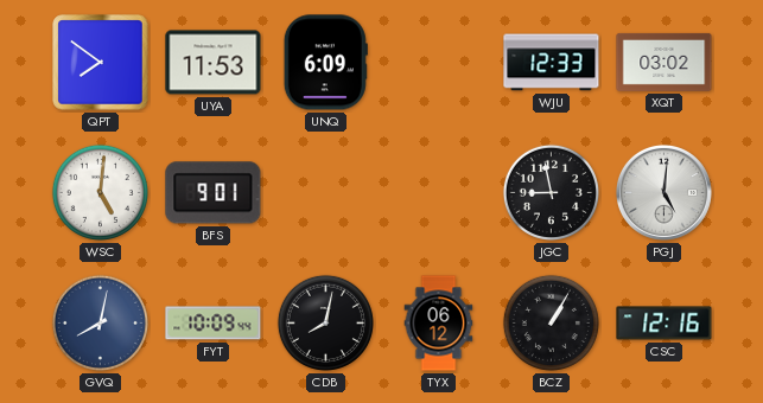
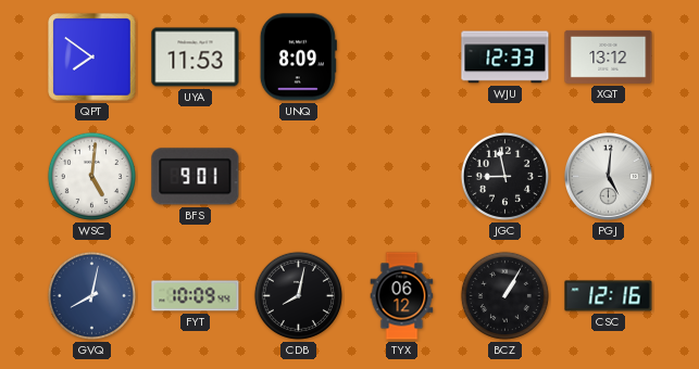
UNQ: 6:09 -> 8:09
XQT: 03:02 -> 13:12
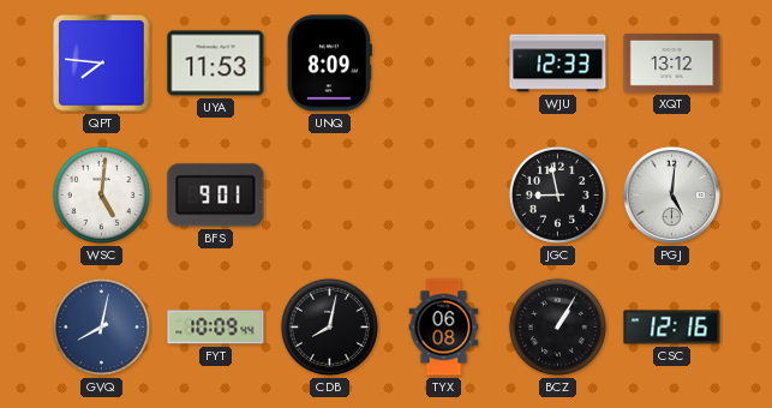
QPT: 7:51 -> 7:46
TYX: 06:12 -> 06:08
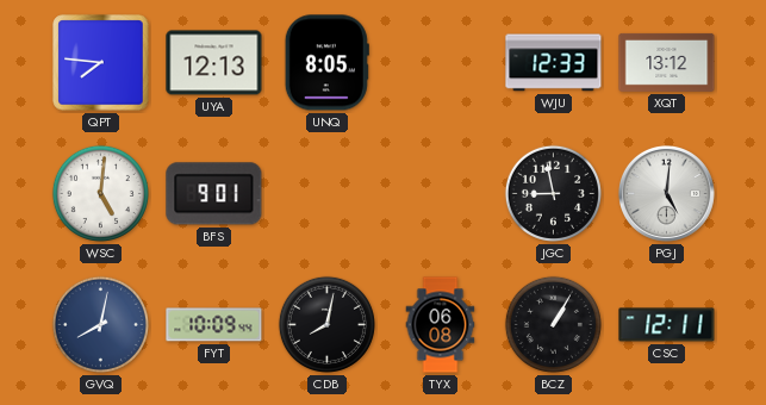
UYA: 11:53 -> 12:13
UNQ: 8:09 -> 8:05
CSC: 12:16 -> 12:11
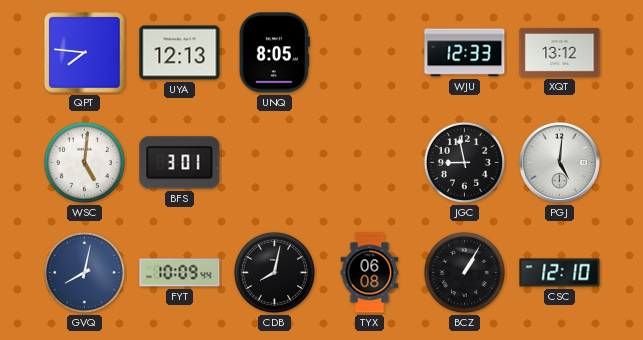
BFS: 9:01 -> 3:01
CSC: 12:11 -> 12:10
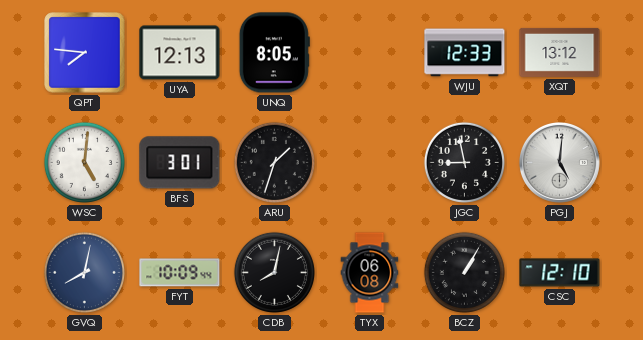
ARU: none -> 1:33
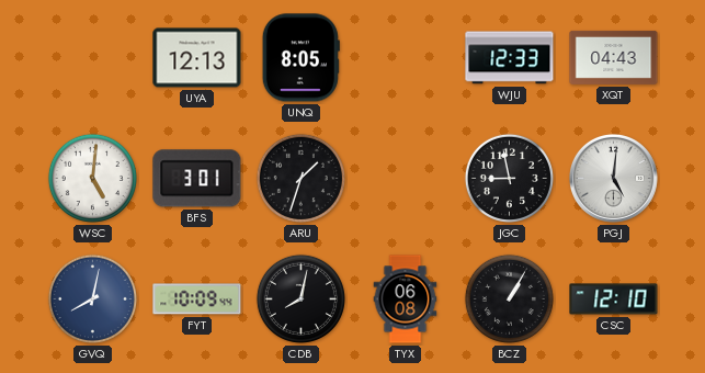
QPT: 7:46 -> none
XQT: 13:12 -> 04:43
